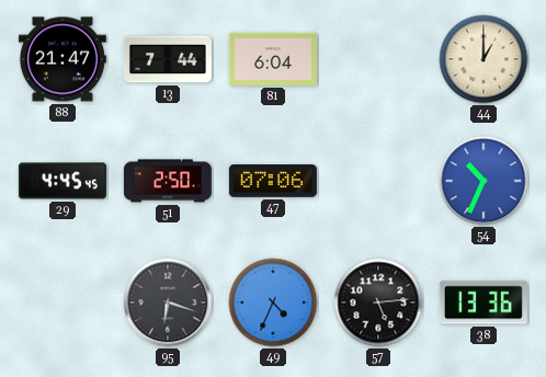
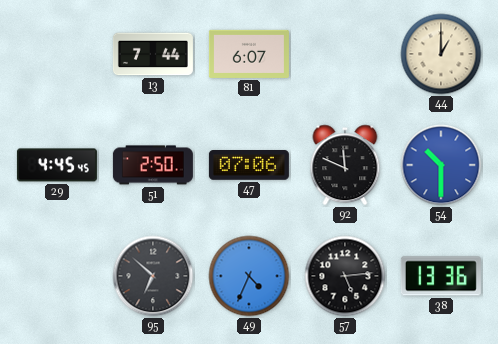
88: 21:47 -> none
81: 6:04 -> 6:07
92: none -> 11:49
54: 10:34 -> 10:30
95: 6:18 -> 6:52
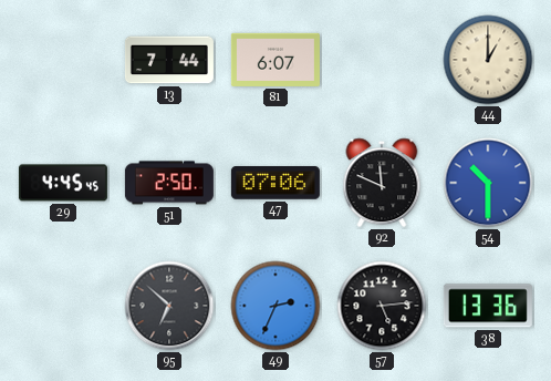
49: 4:34 -> 2:34
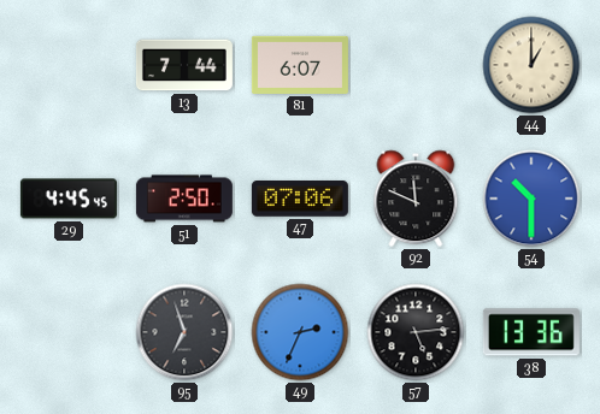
95: 6:52 -> 6:57
